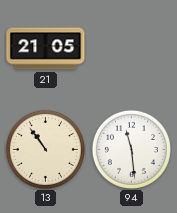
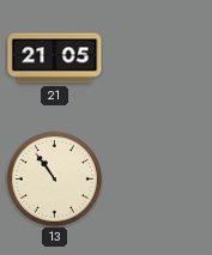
94: 11:29 -> none
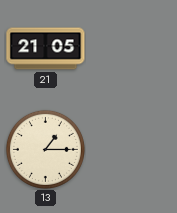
13: 10:54 -> 1:15
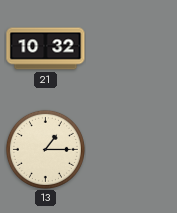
21: 21:05 -> 10:32
